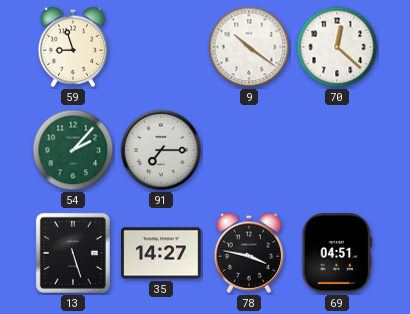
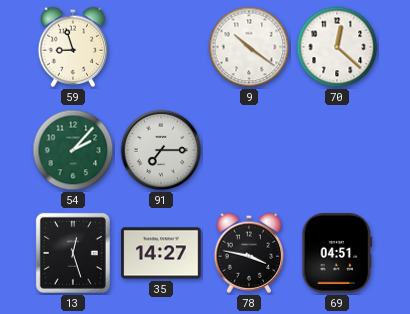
13: 5:27 -> 12:27
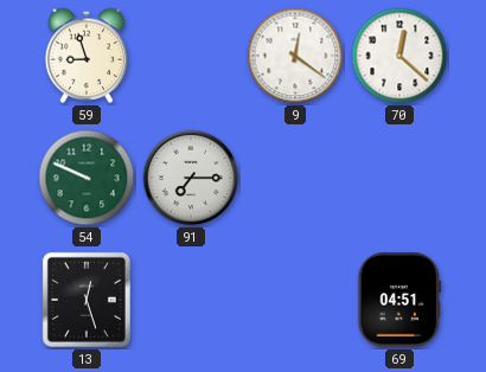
9: 10:21 -> 12:21
54: 2:07 -> 9:49
35: 14:27 -> none
78: 3:47 -> none
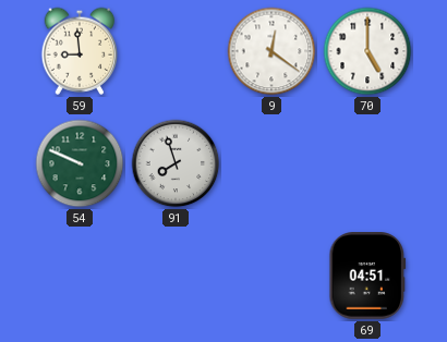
59: 8:57 -> 8:59
70: 12:22 -> 5:00
91: 7:15 -> 7:57
13: 12:27 -> none
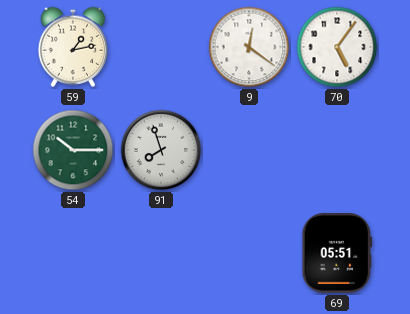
59: 8:59 -> 1:13
70: 5:00 -> 5:06
54: 9:49 -> 10:15
69: 04:51 -> 05:51
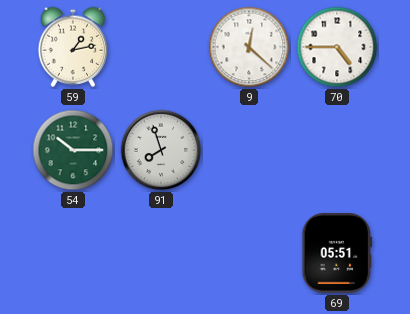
9: 12:21 -> 12:22
70: 5:06 -> 4:45
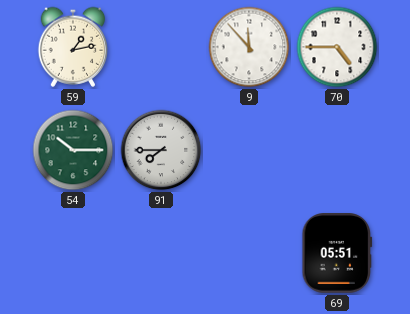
9: 12:22 -> 11:53
91: 7:57 -> 7:45
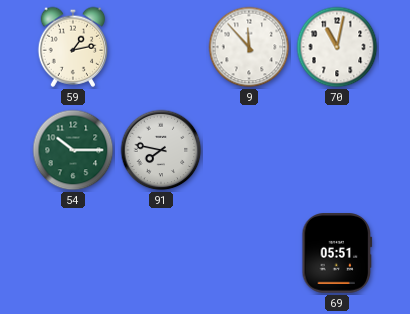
70: 4:45 -> 11:02
91: 7:45 -> 7:47
